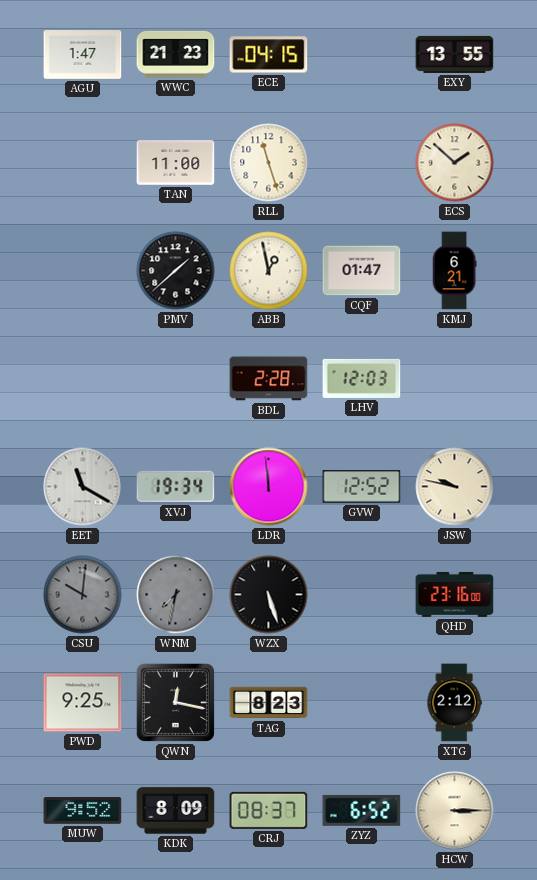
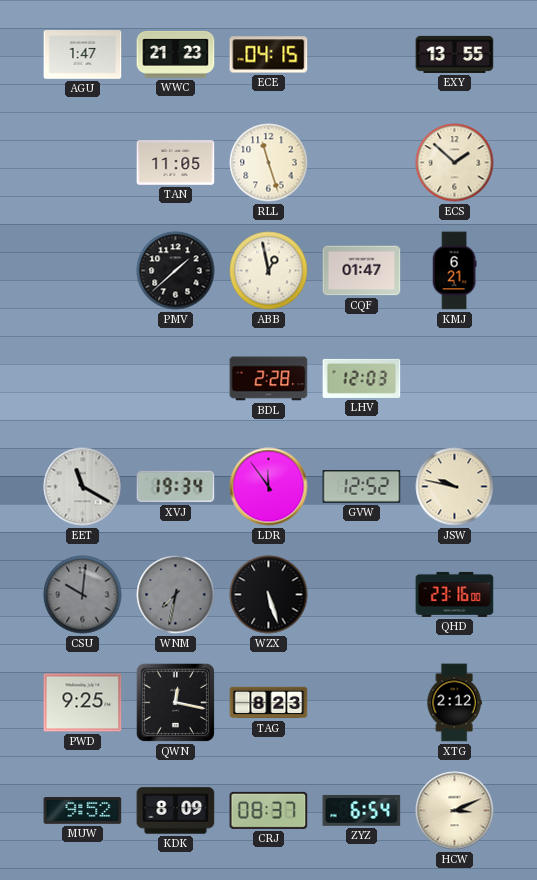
TAN: 11:00 -> 11:05
LDR: 11:59 -> 11:54
ZYZ: 6:52 -> 6:54
HCW: 3:15 -> 3:11
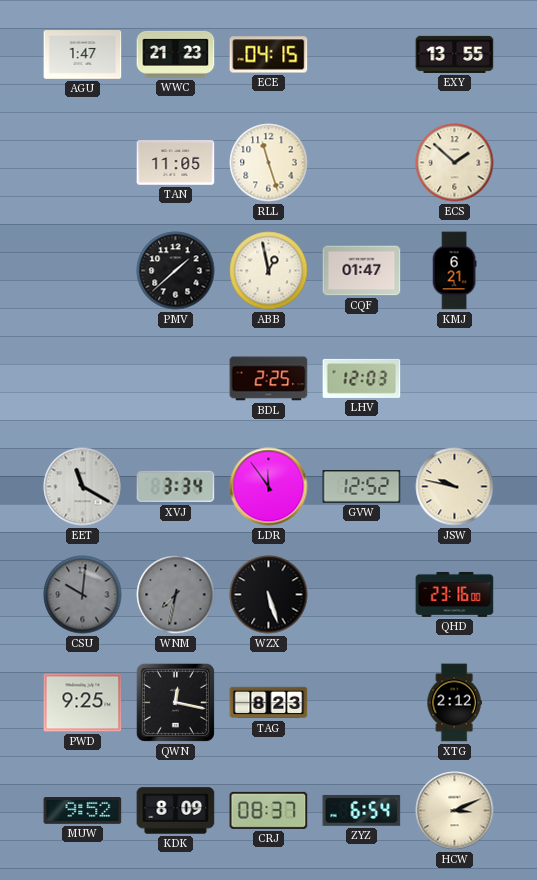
BDL: 2:28 -> 2:25
XVJ: 19:34 -> 3:34
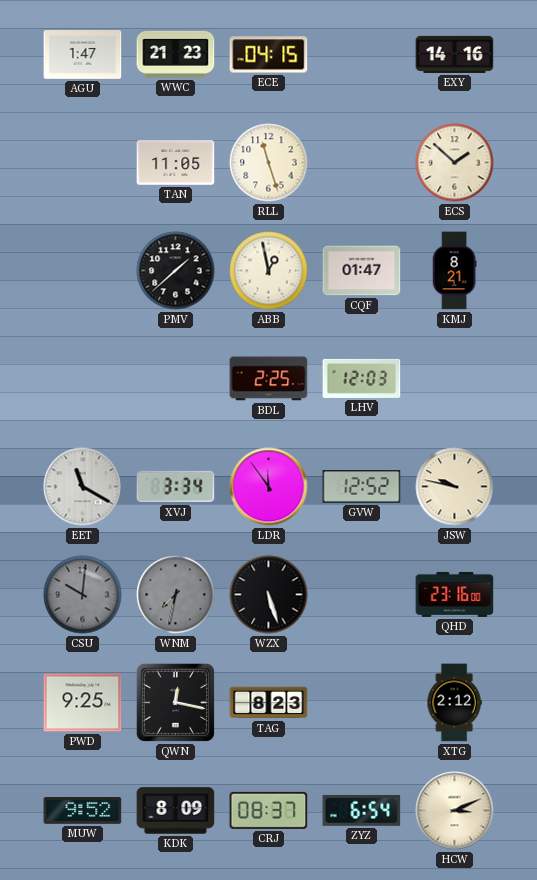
EXY: 13:55 -> 14:16
KMJ: 6:21 -> 8:21
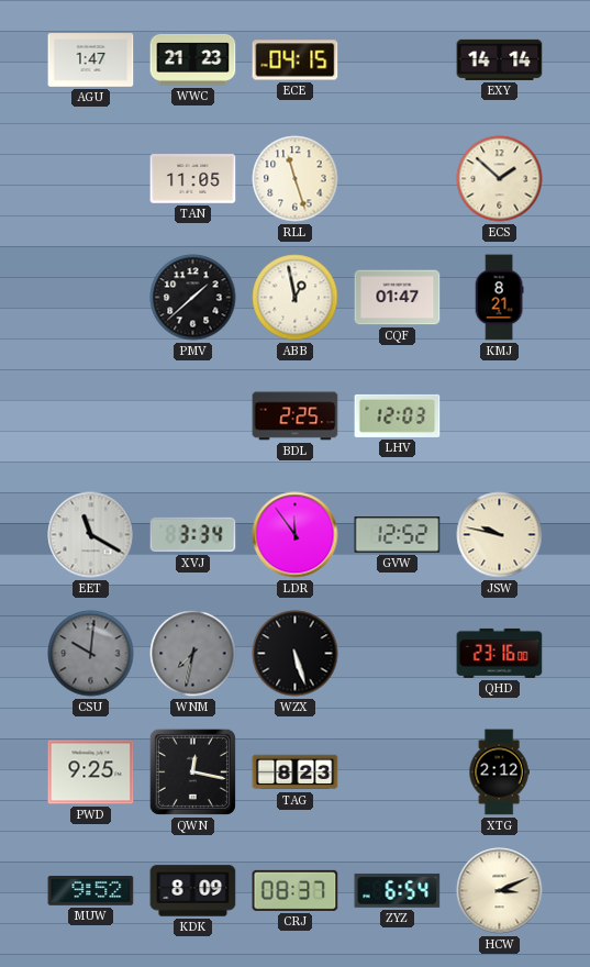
EXY: 14:16 -> 14:14
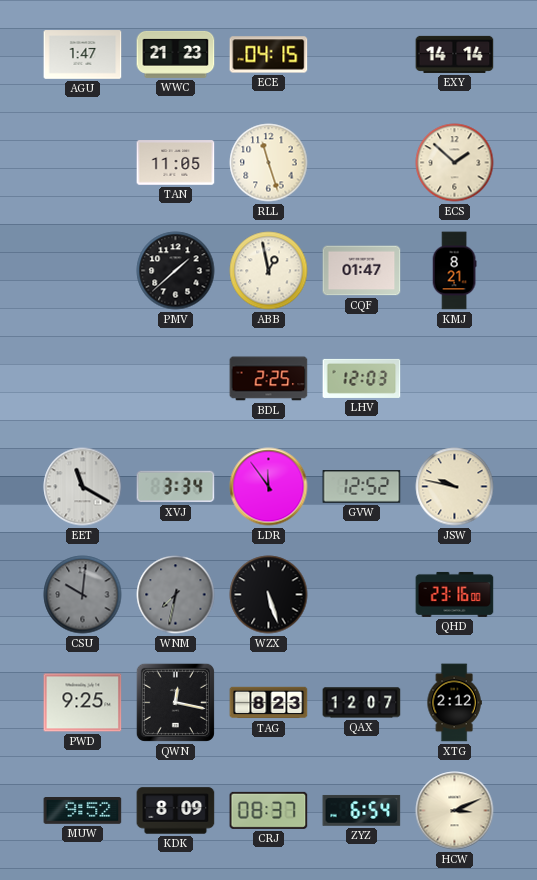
QAX: none -> 12:07
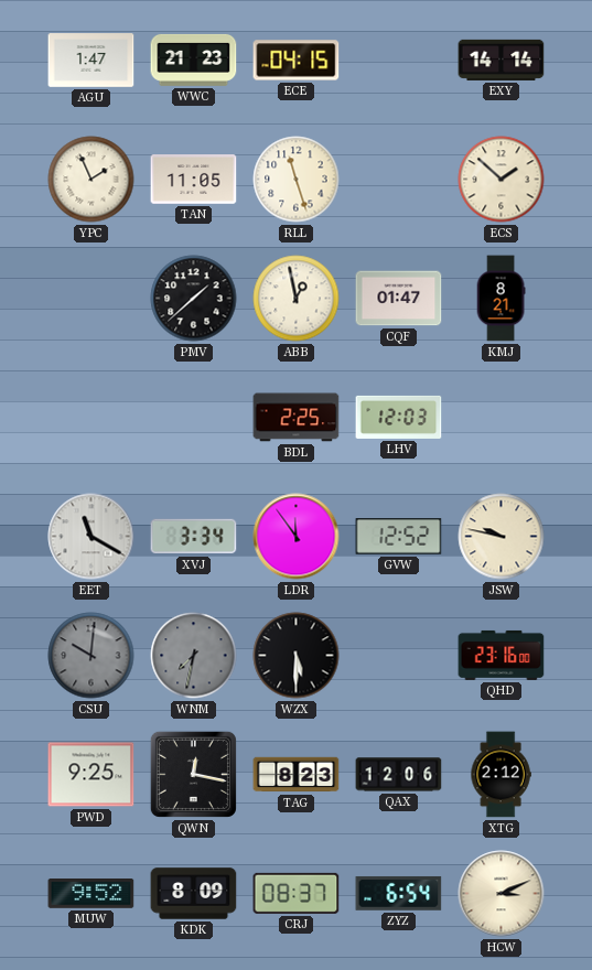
YPC: none -> 1:56
WZX: 5:27 -> 5:30
QAX: 12:07 -> 12:06
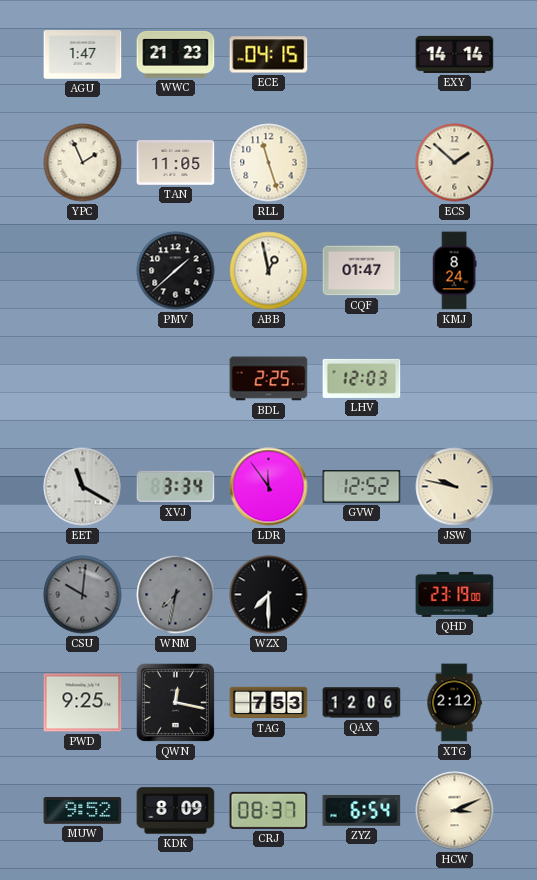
KMJ: 8:21 -> 8:24
WZX: 5:30 -> 7:30
QHD: 23:16 -> 23:19
TAG: 8:23 -> 7:53
